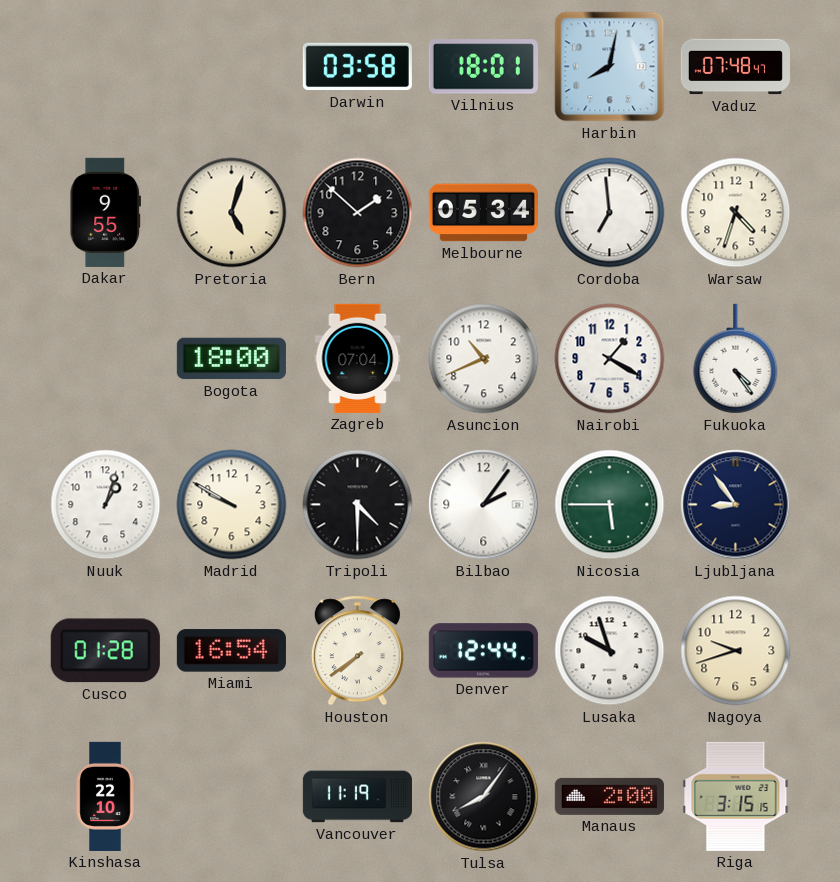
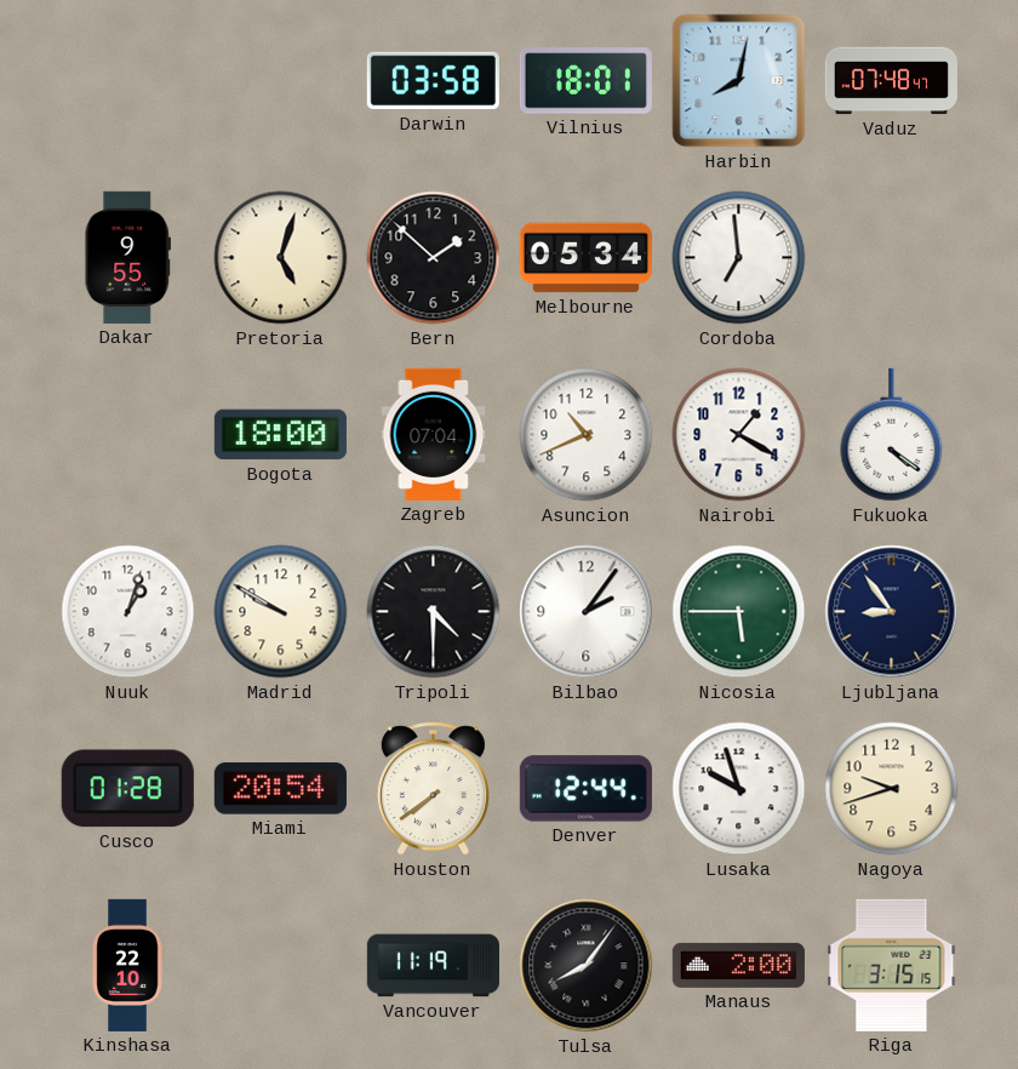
Warsaw: 4:33 -> none
Fukuoka: 4:24 -> 4:21
Miami: 16:54 -> 20:54
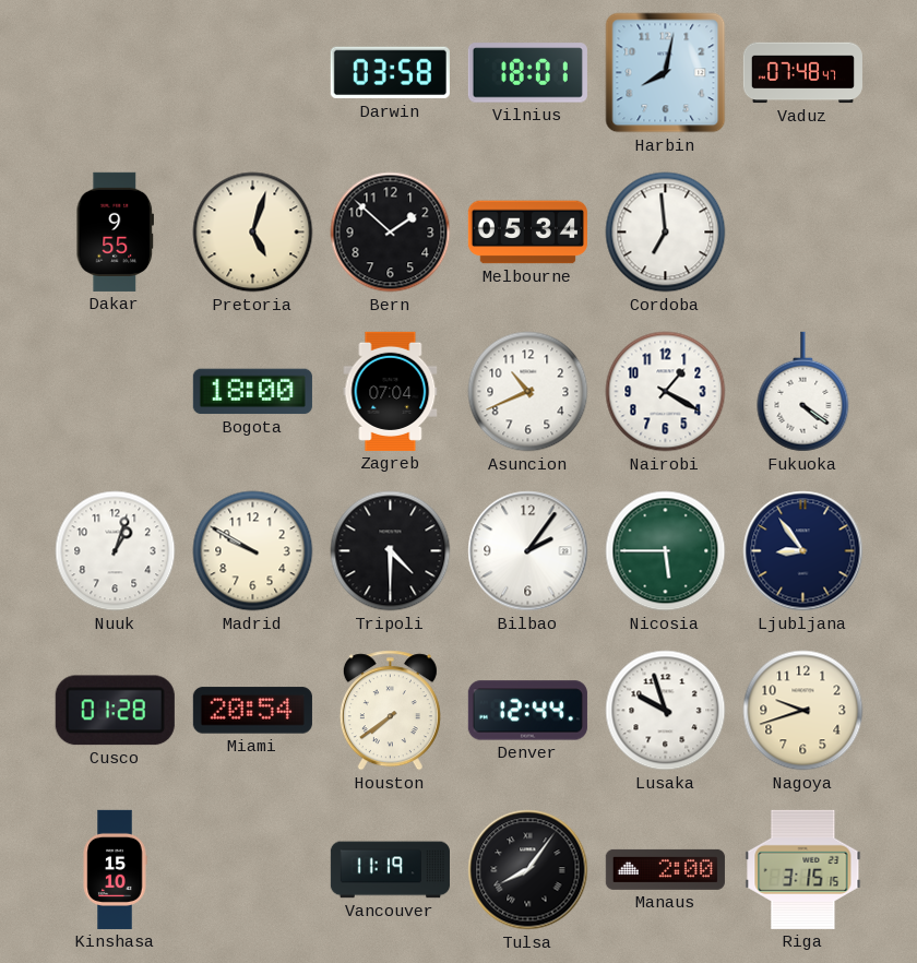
Kinshasa: 22:10 -> 15:10
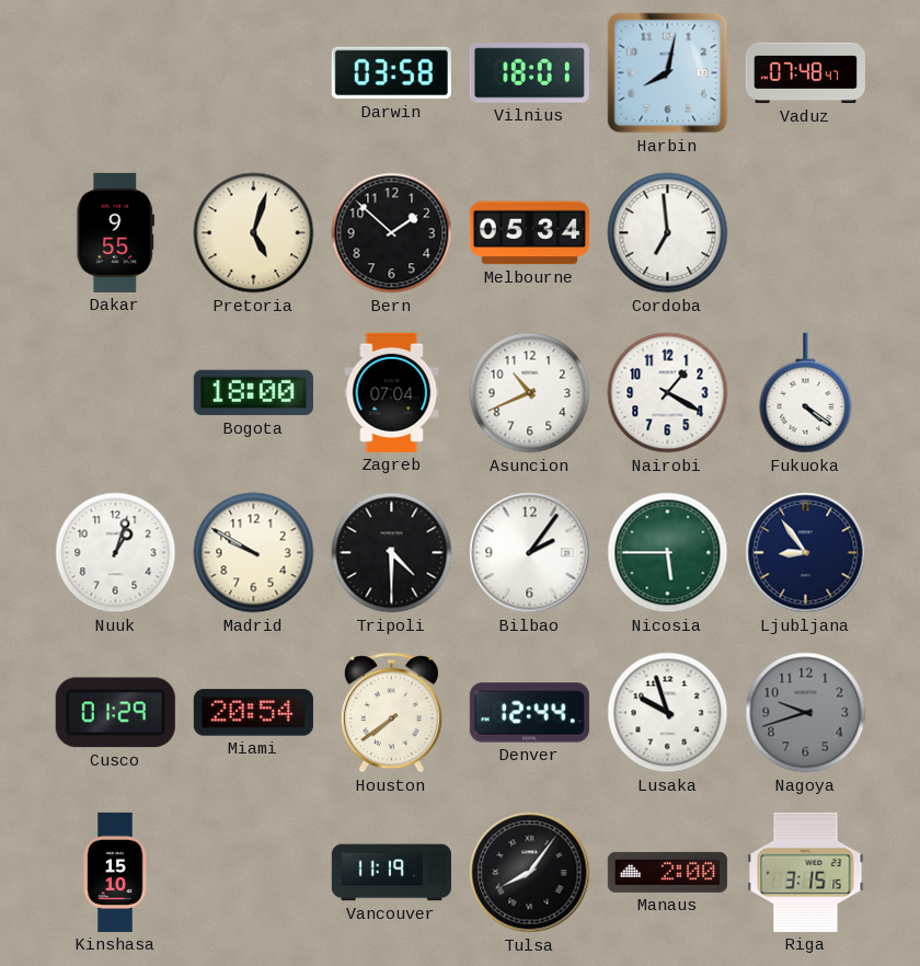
Cusco: 01:28 -> 01:29
Nagoya dial: cream -> grey
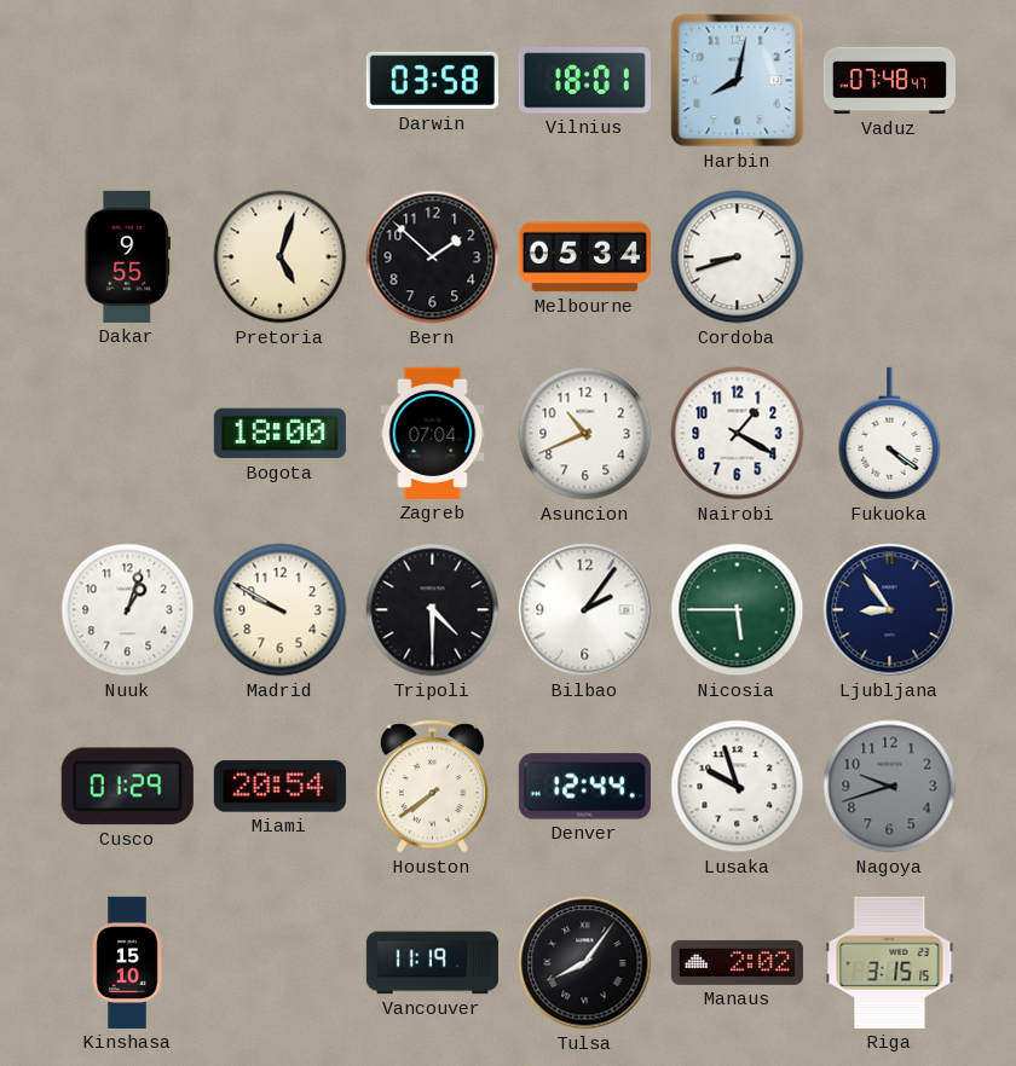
Cordoba: 6:59 -> 8:42
Manaus: 2:00 -> 2:02
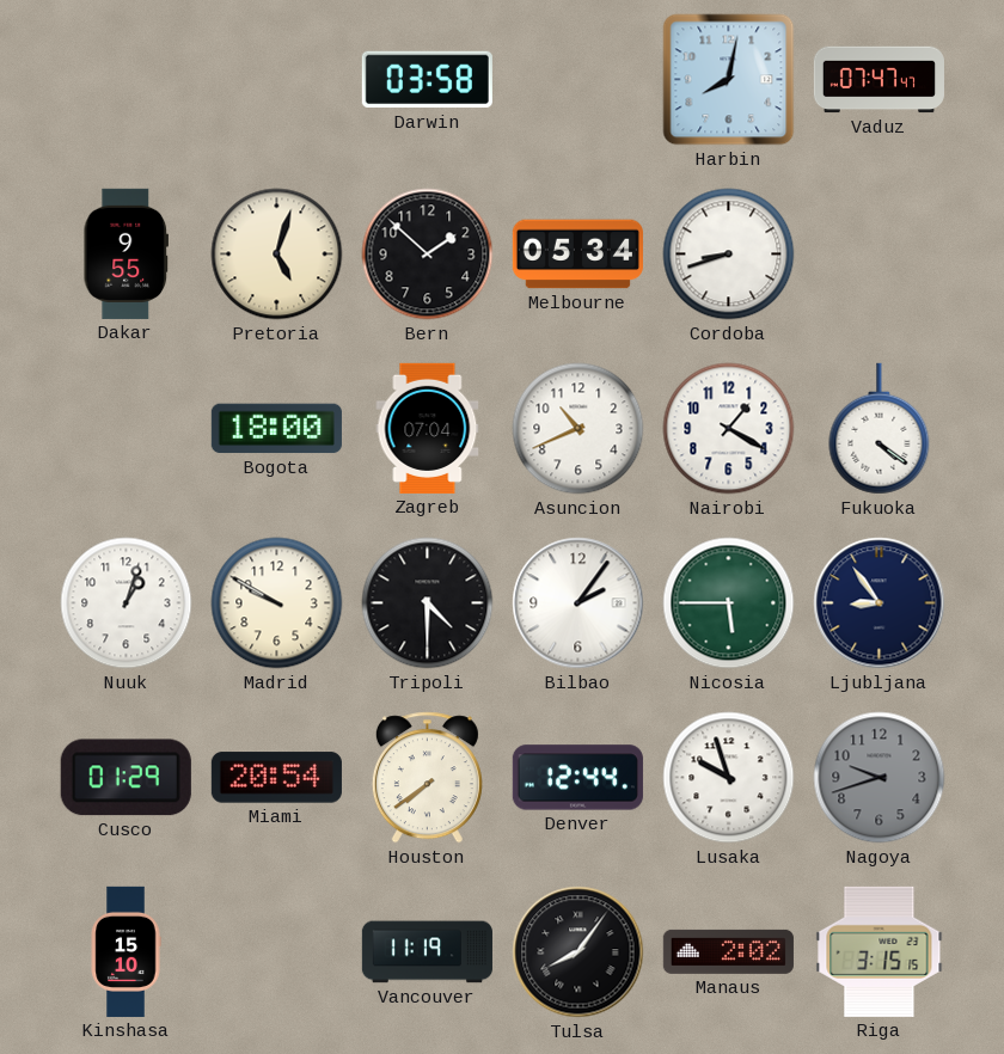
Vilnius: 18:01 -> none
Vaduz: 07:48 -> 07:47
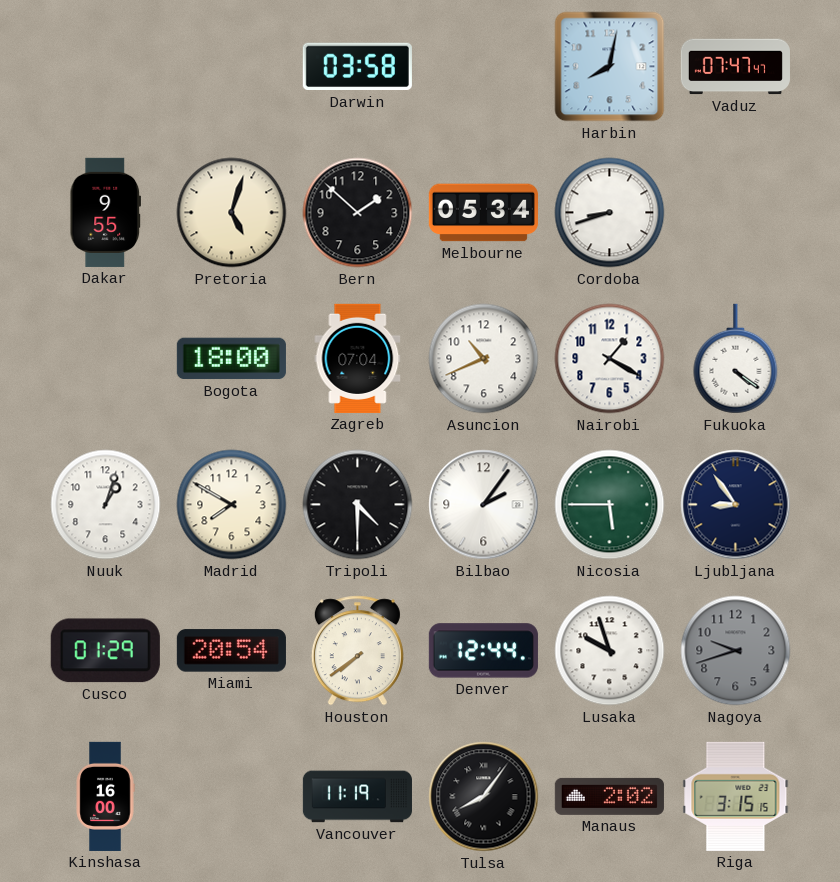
Madrid: 9:50 -> 7:50
Kinshasa: 15:10 -> 16:00
